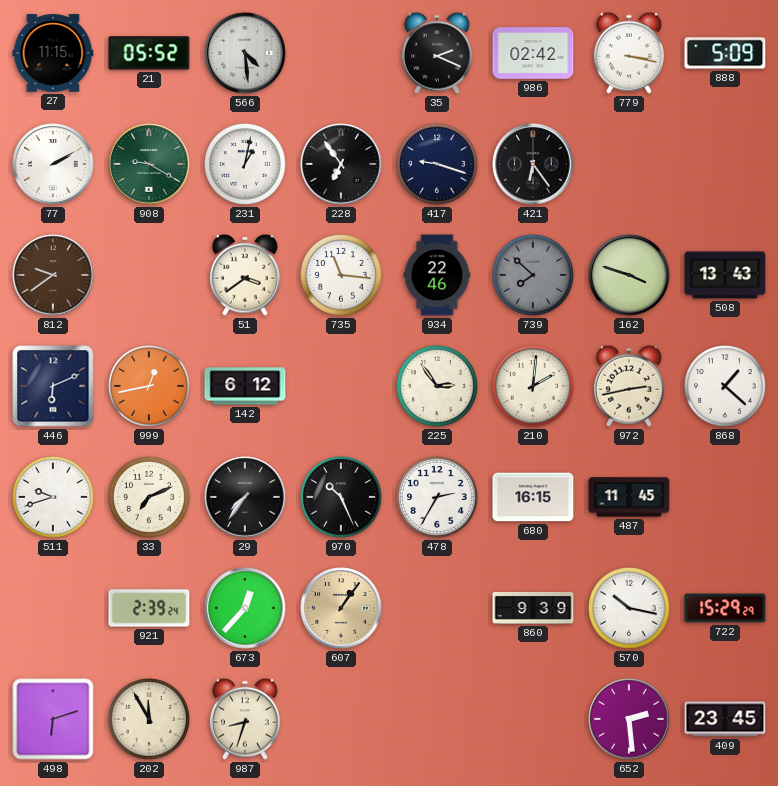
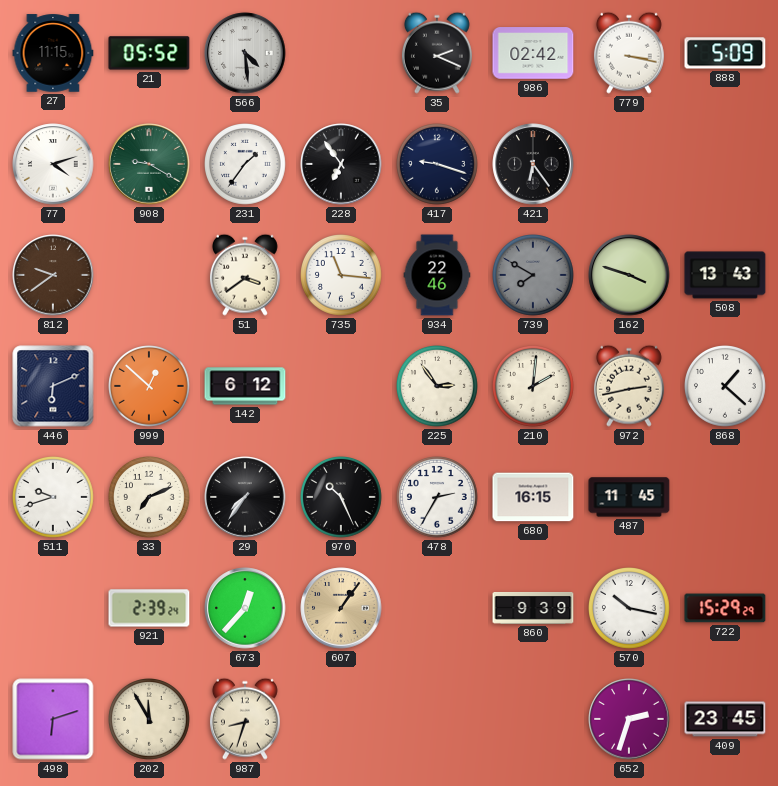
77: 2:10 -> 4:12
231: 1:02 -> 1:36
739: 7:52 -> 7:50
999: 12:43 -> 12:52
652: 2:29 -> 2:33
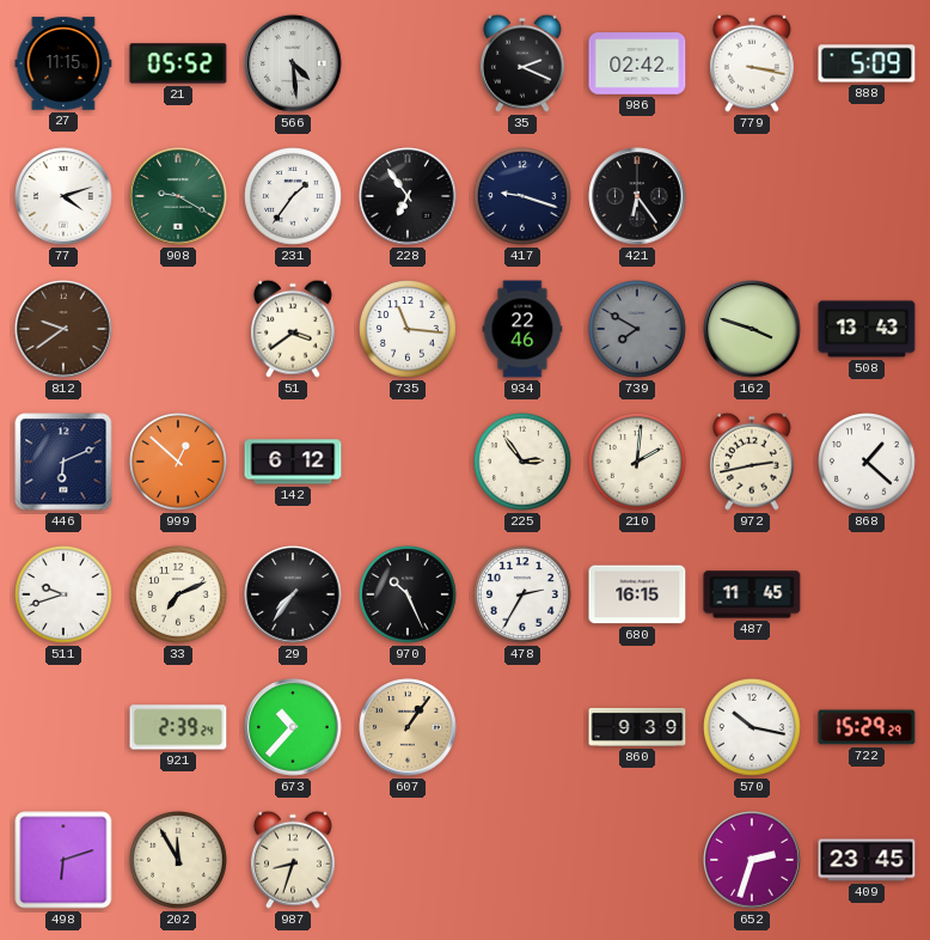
673: 12:37 -> 10:37
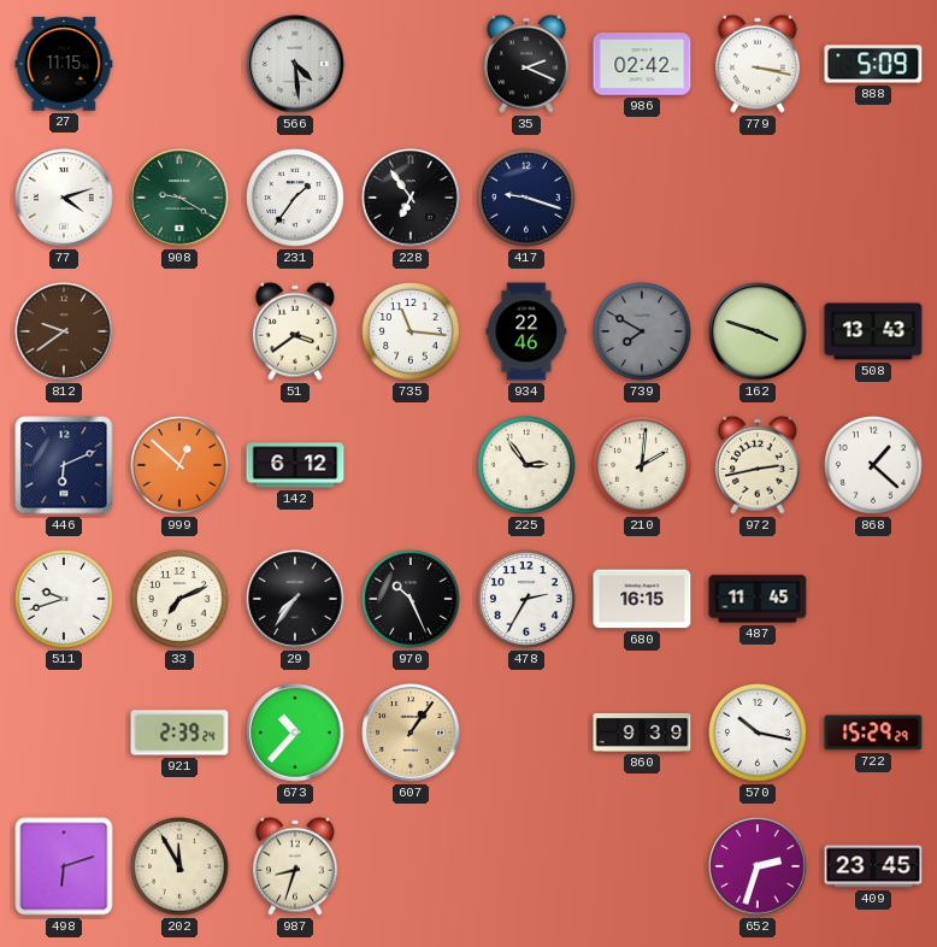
21: 05:52 -> none
421: 6:24 -> none
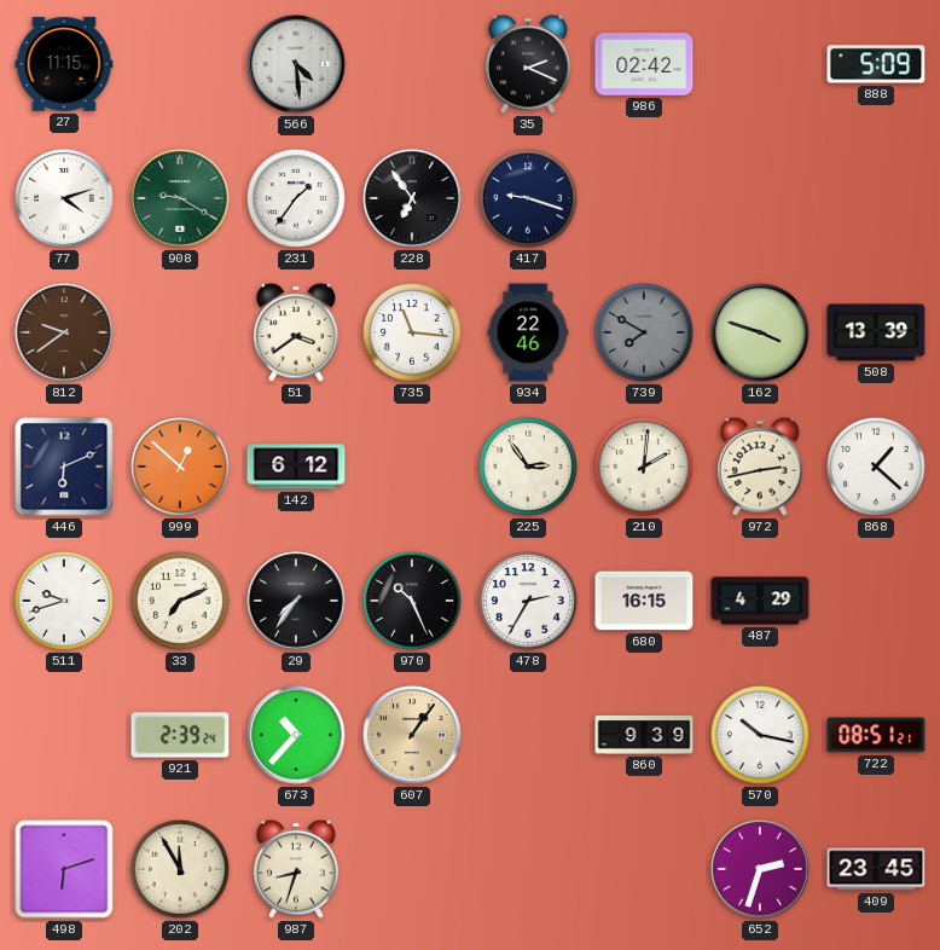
779: 3:17 -> none
508: 13:43 -> 13:39
487: 11:45 -> 4:29
722: 15:29 -> 08:51
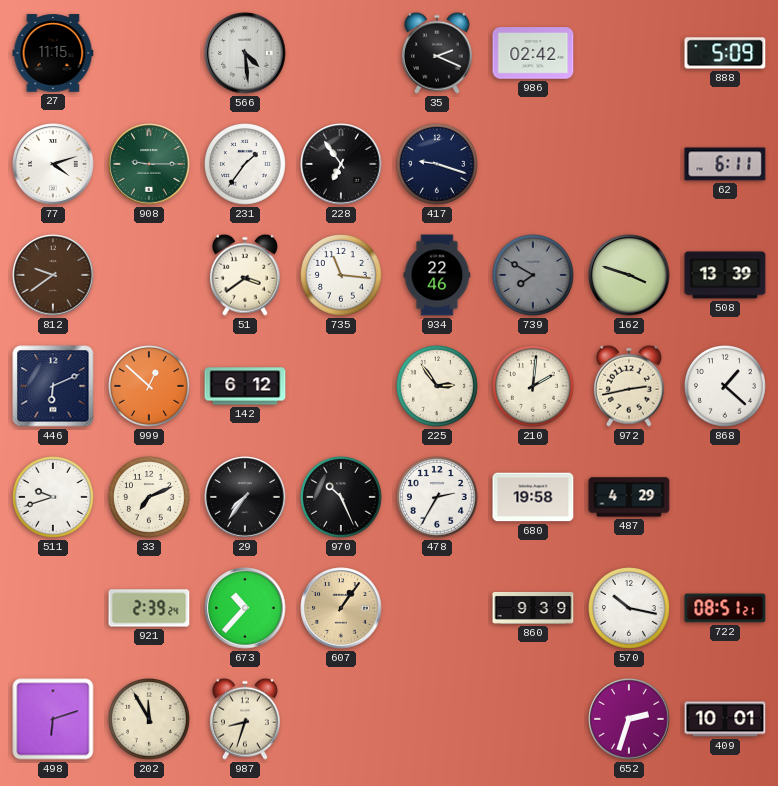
908: 9:20 -> 9:15
62: none -> 6:11
680: 16:15 -> 19:58
409: 23:45 -> 10:01
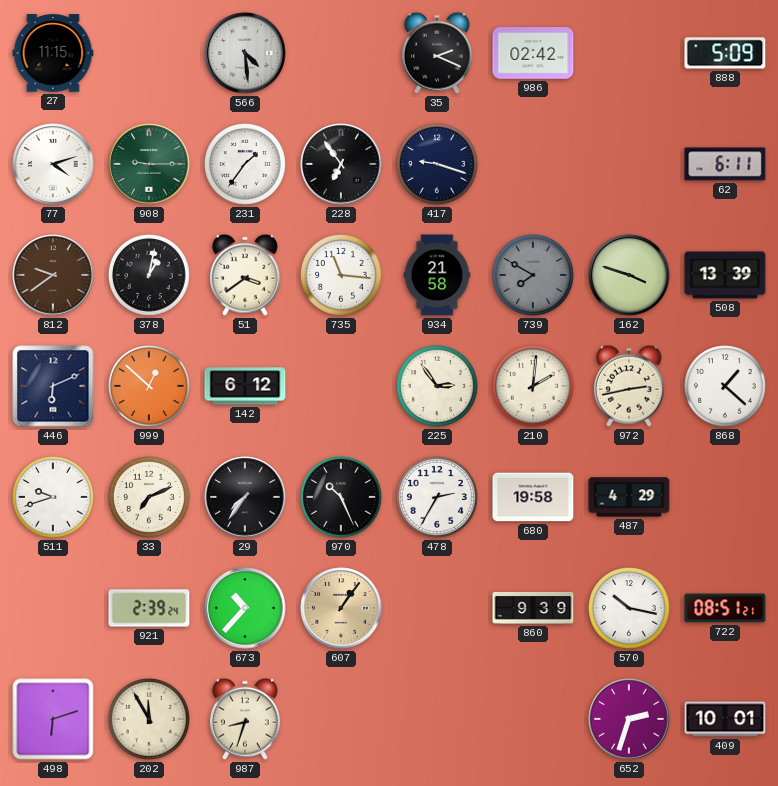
378: none -> 1:02
934: 22:46 -> 21:58
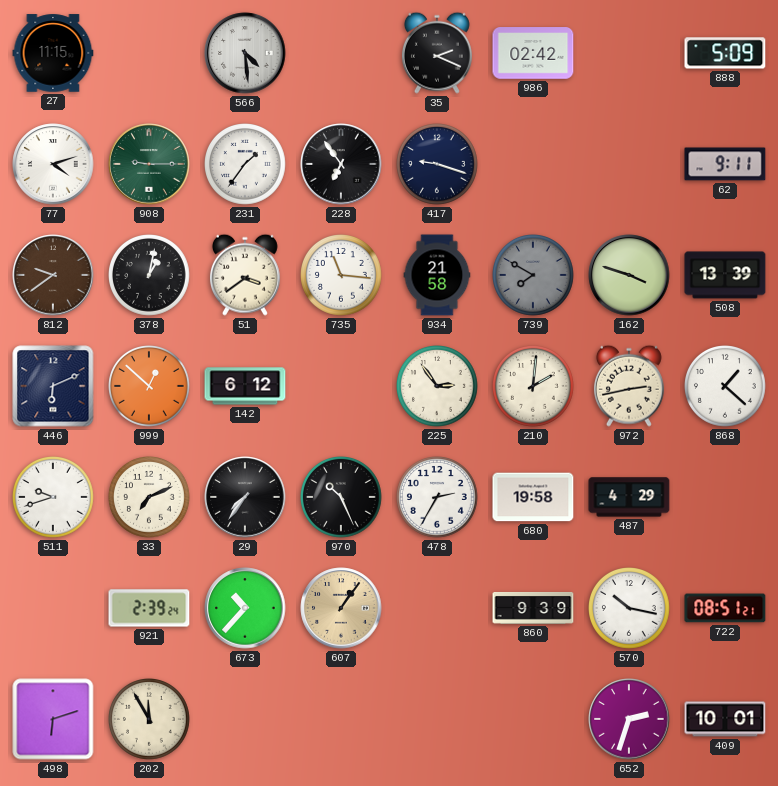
62: 6:11 -> 9:11
987: 8:33 -> none
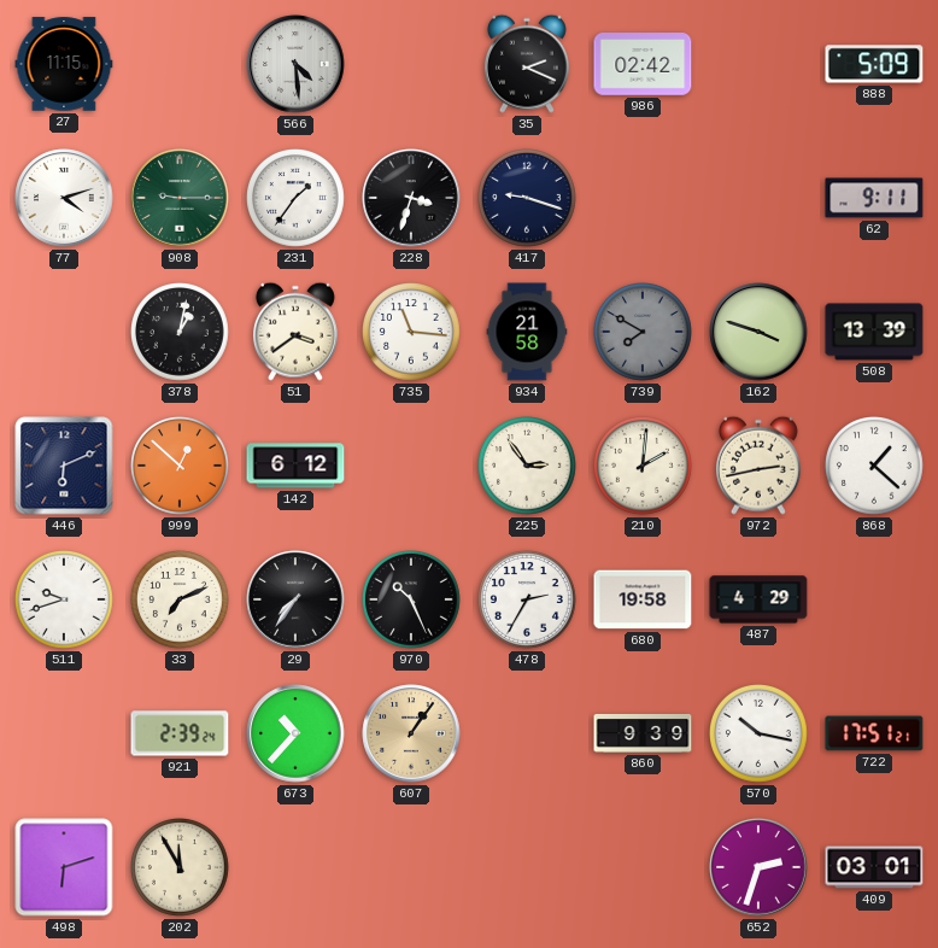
228: 6:54 -> 3:33
812: 9:39 -> none
722: 08:51 -> 17:51
409: 10:01 -> 03:01
